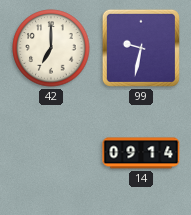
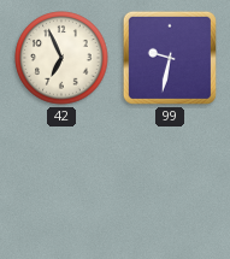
42: 7:00 -> 6:56
14: 09:14 -> none
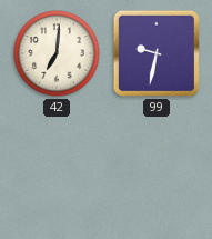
42: 6:56 -> 7:01
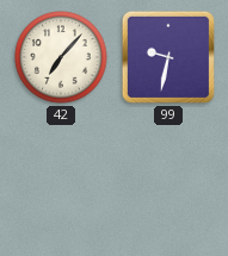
42: 7:01 -> 7:07
